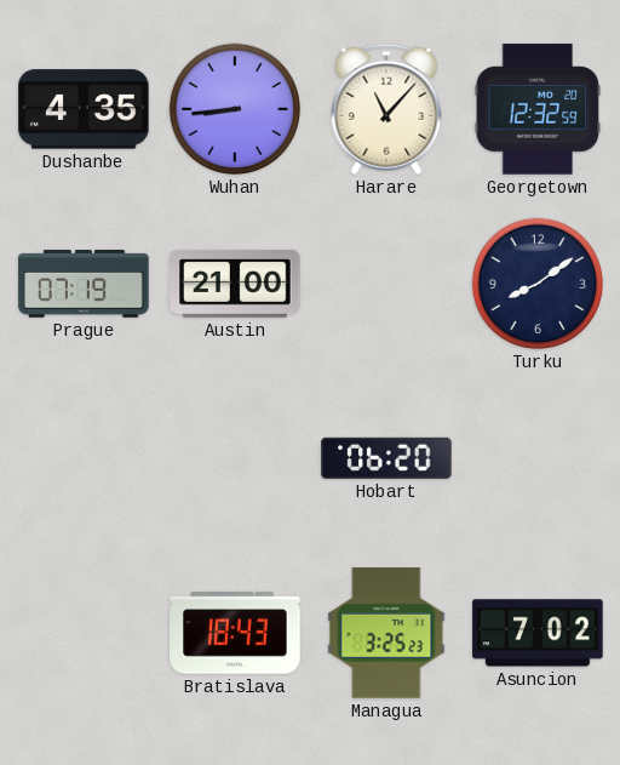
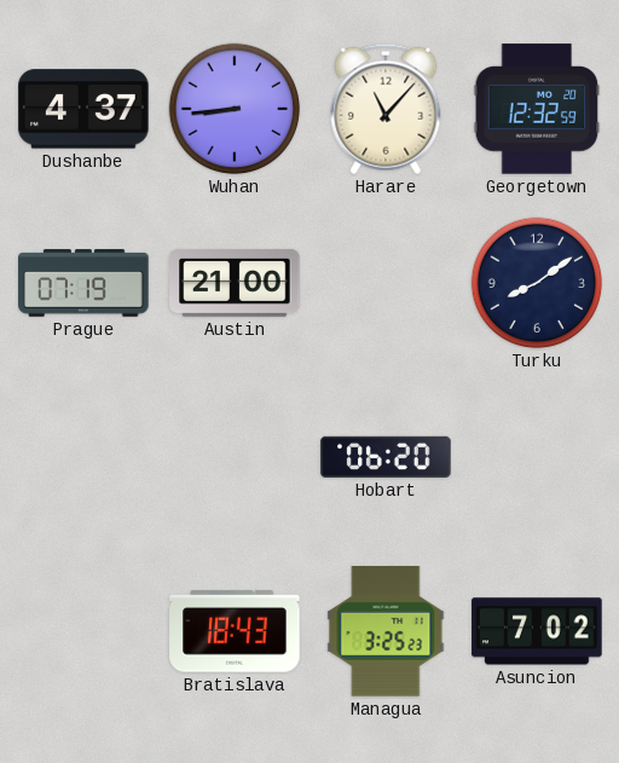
Dushanbe: 4:35 -> 4:37
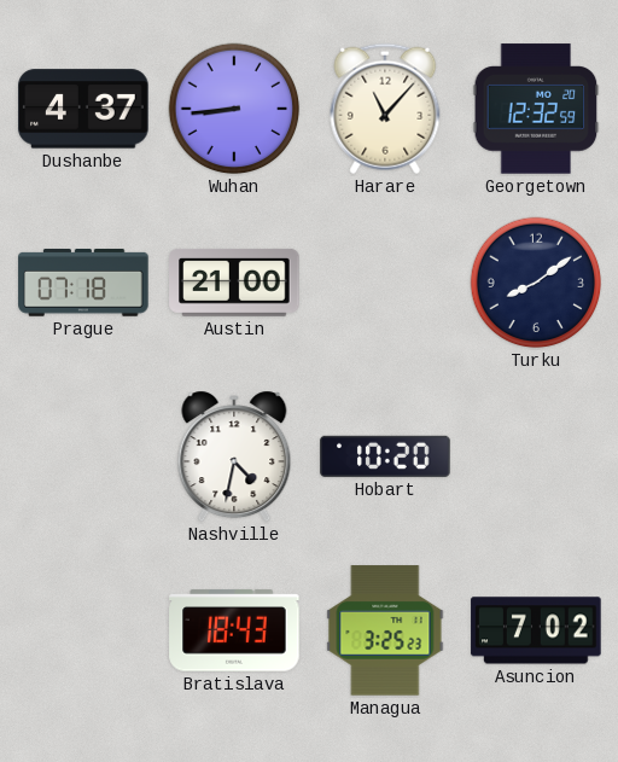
Prague: 07:19 -> 07:18
Nashville: none -> 4:32
Hobart: 06:20 -> 10:20
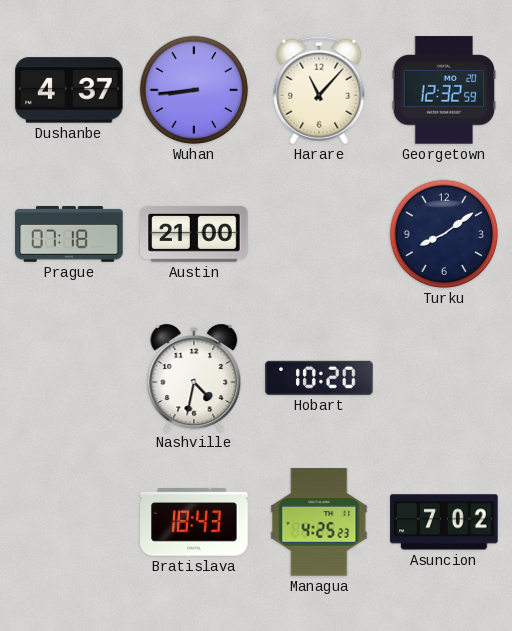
Managua: 3:25 -> 4:25
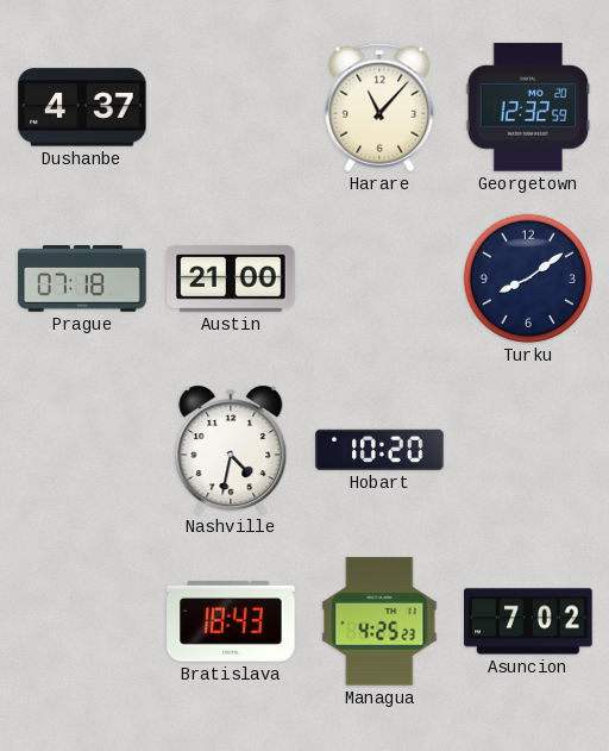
Wuhan: 8:44 -> none
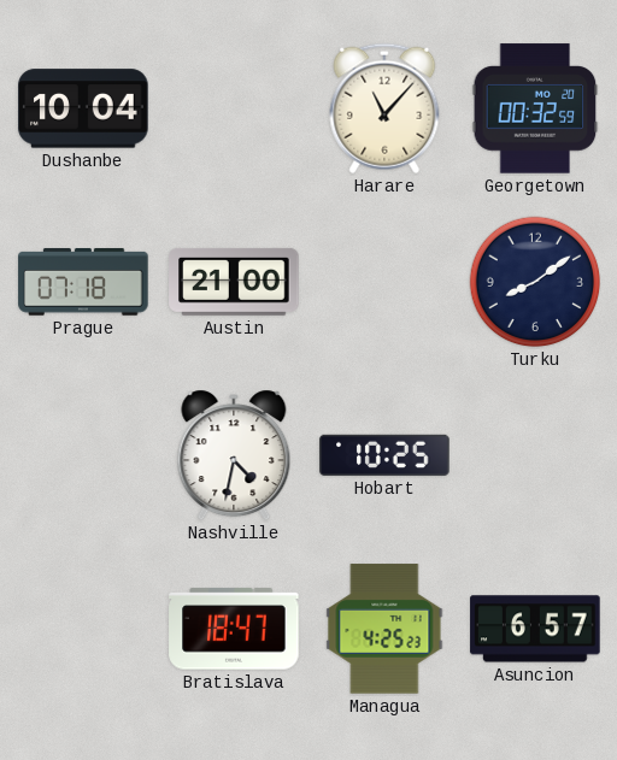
Dushanbe: 4:37 -> 10:04
Georgetown: 12:32 -> 00:32
Hobart: 10:20 -> 10:25
Bratislava: 18:43 -> 18:47
Asuncion: 7:02 -> 6:57
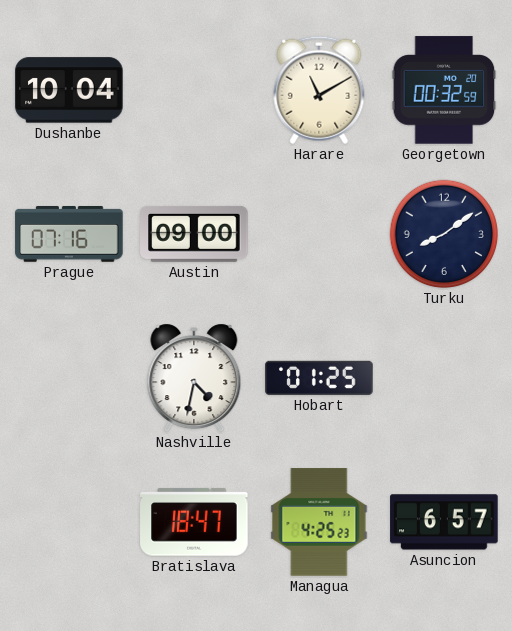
Harare: 11:07 -> 11:10
Prague: 07:18 -> 07:16
Austin: 21:00 -> 09:00
Hobart: 10:25 -> 01:25
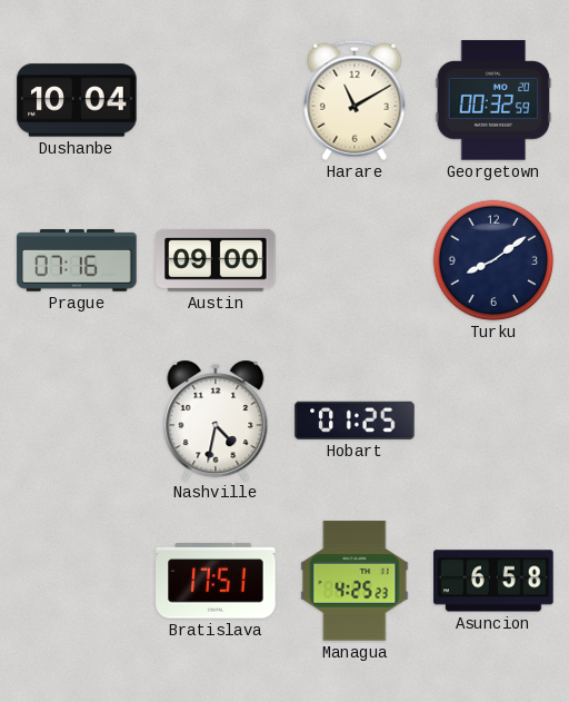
Bratislava: 18:47 -> 17:51
Asuncion: 6:57 -> 6:58
